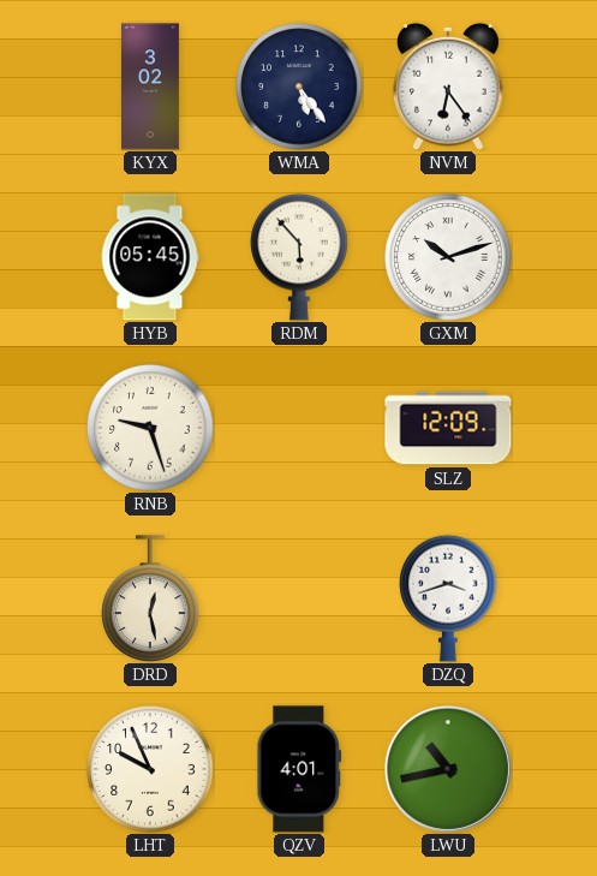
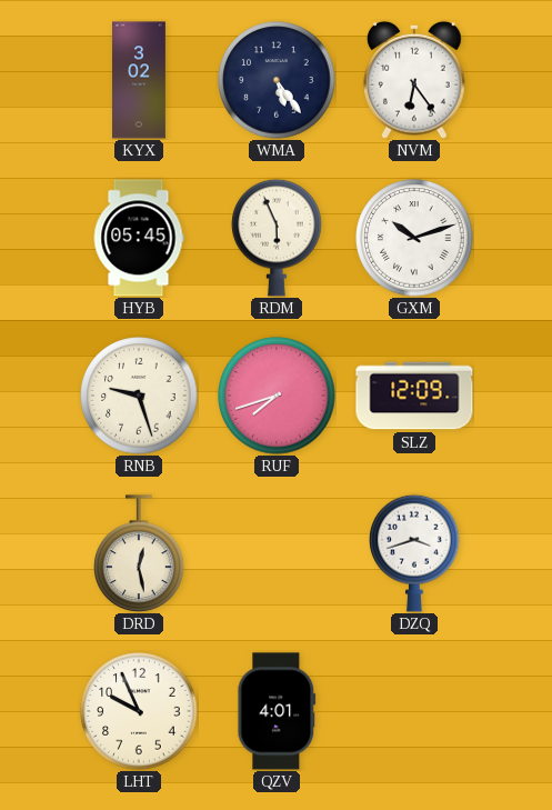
RDM: 5:53 -> 5:56
RUF: none -> 7:42
LWU: 10:43 -> none
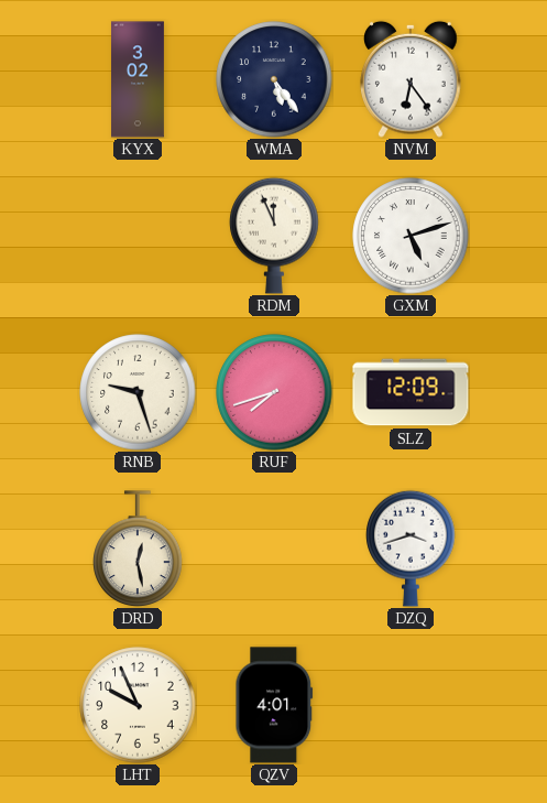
HYB: 05:45 -> none
RDM: 5:56 -> 11:56
GXM: 10:12 -> 5:12
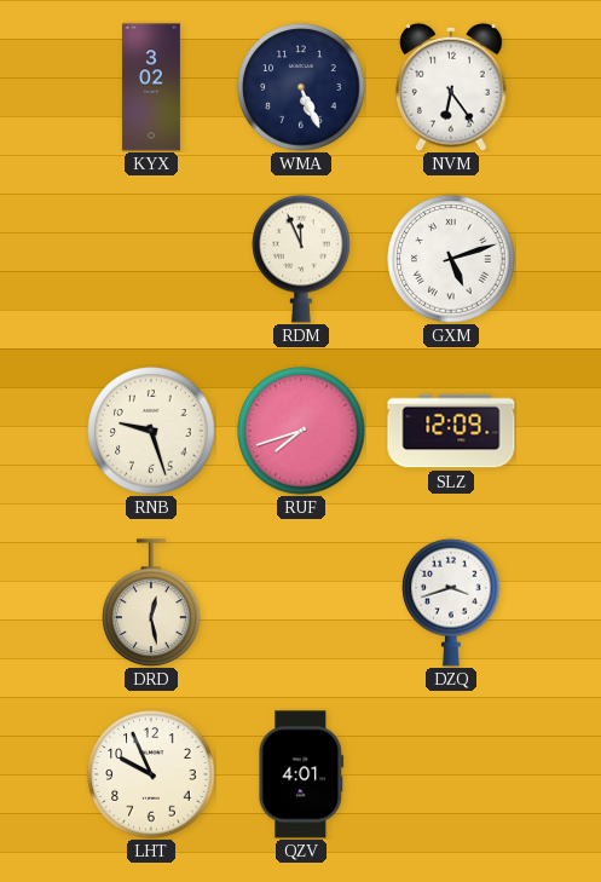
WMA: 5:24 -> 5:26
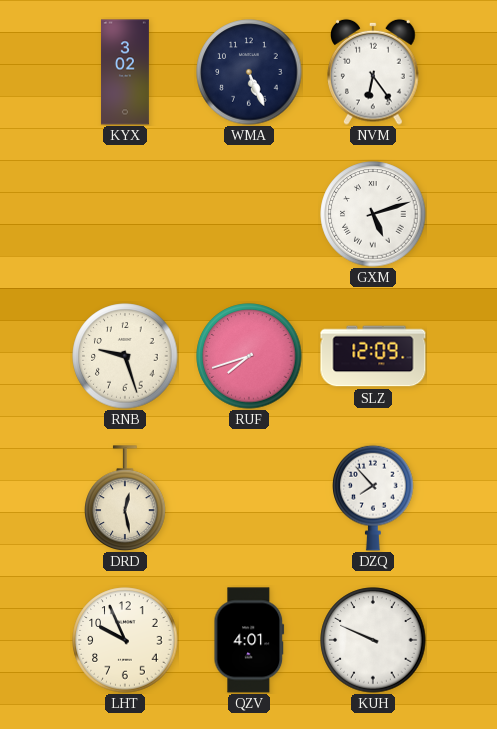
RDM: 11:56 -> none
DZQ: 3:42 -> 7:53
KUH: none -> 9:49
